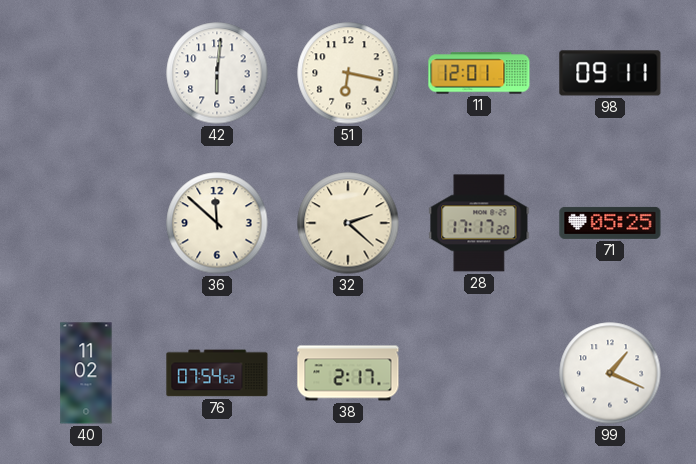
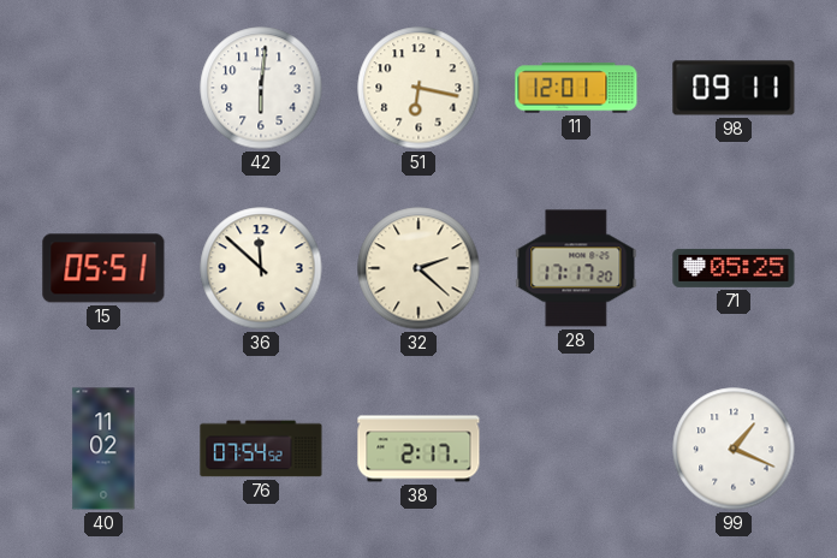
15: none -> 05:51
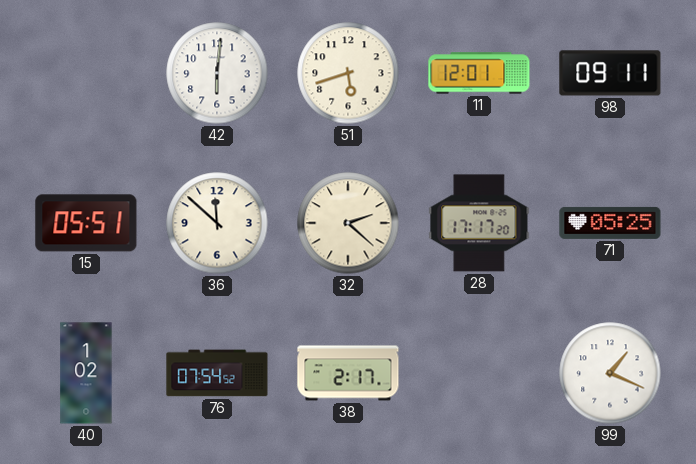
51: 6:17 -> 5:42
40: 11:02 -> 1:02
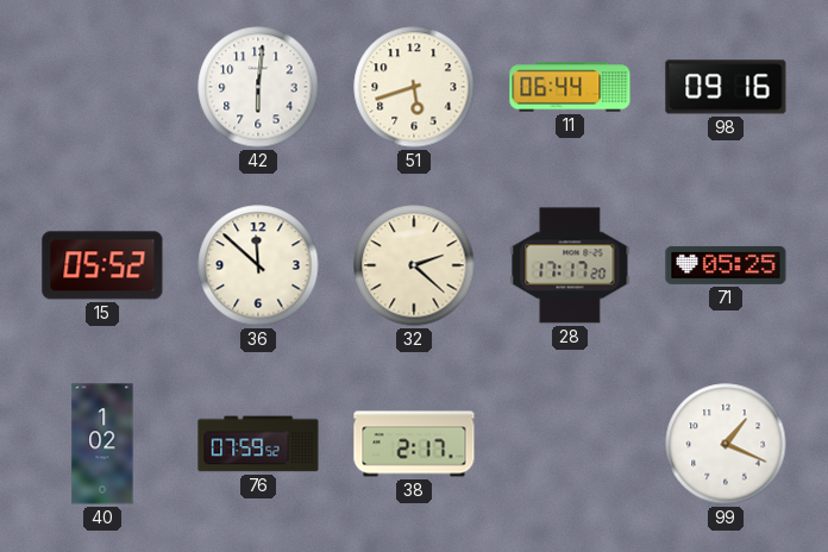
11: 12:01 -> 06:44
98: 09:11 -> 09:16
15: 05:51 -> 05:52
76: 07:54 -> 07:59
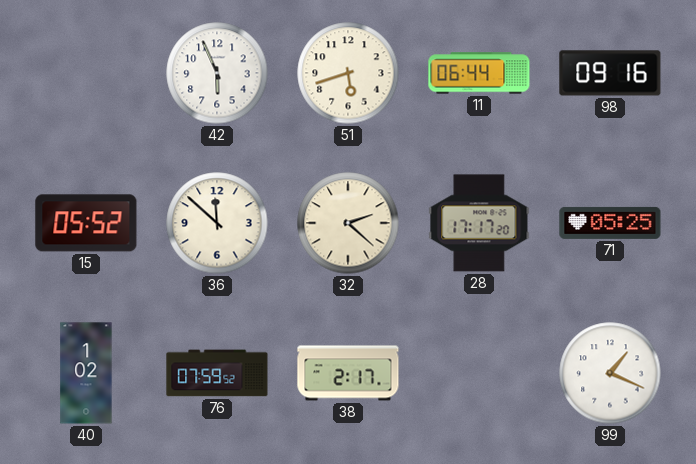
42: 6:01 -> 5:56
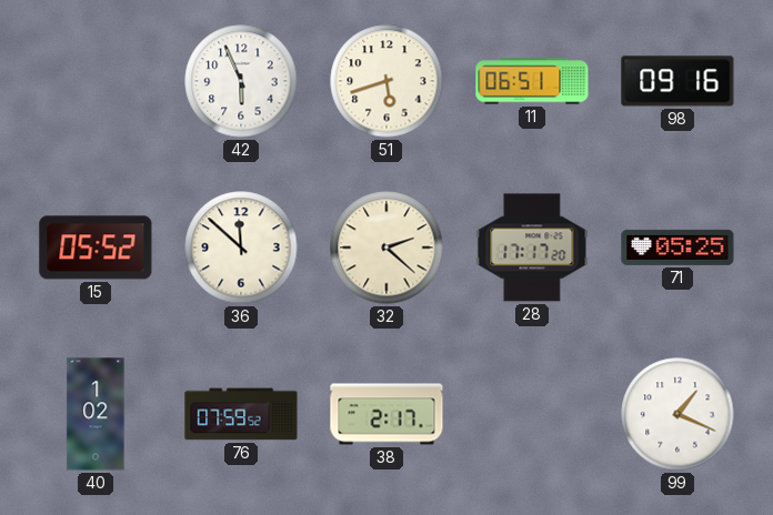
11: 06:44 -> 06:51
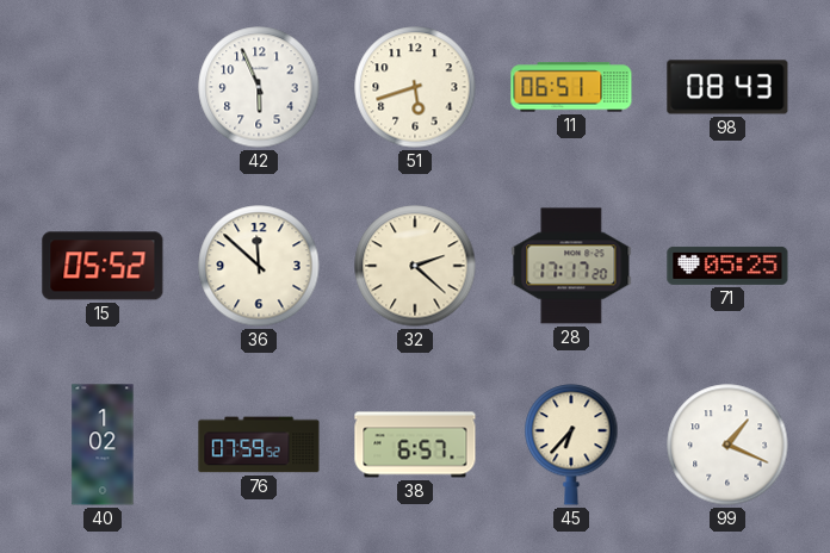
98: 09:16 -> 08:43
38: 2:17 -> 6:57
45: none -> 6:37
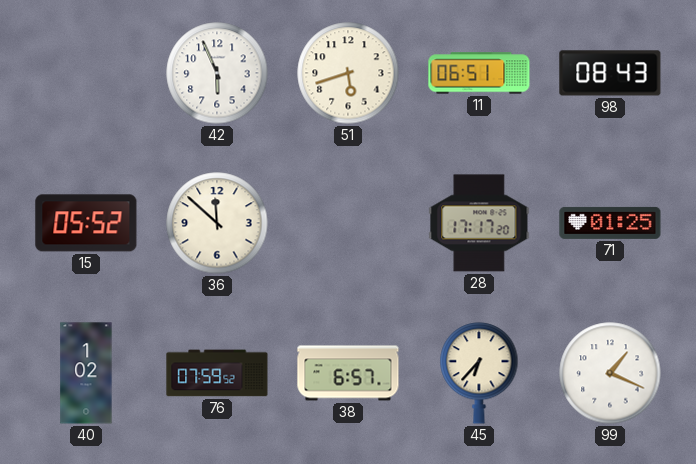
32: 2:22 -> none
71: 05:25 -> 01:25
